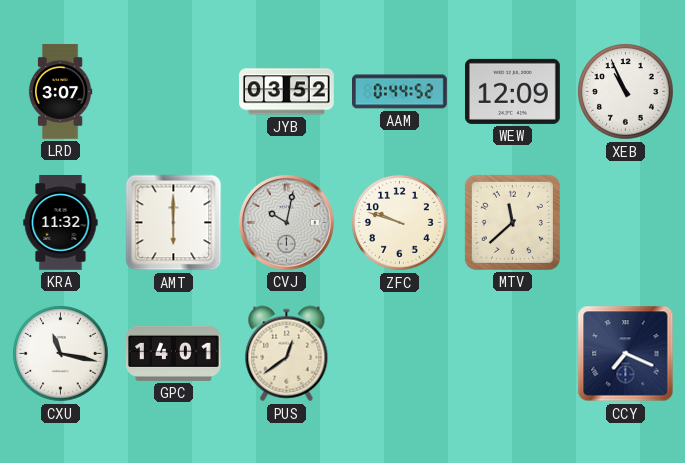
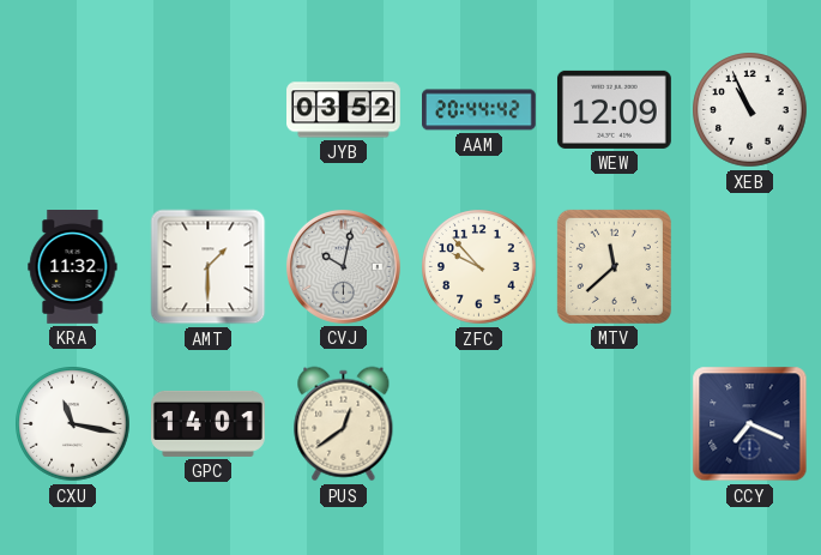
LRD: 3:07 -> none
AAM: 0:44 -> 20:44
AMT: 6:00 -> 1:30
ZFC: 9:48 -> 9:53
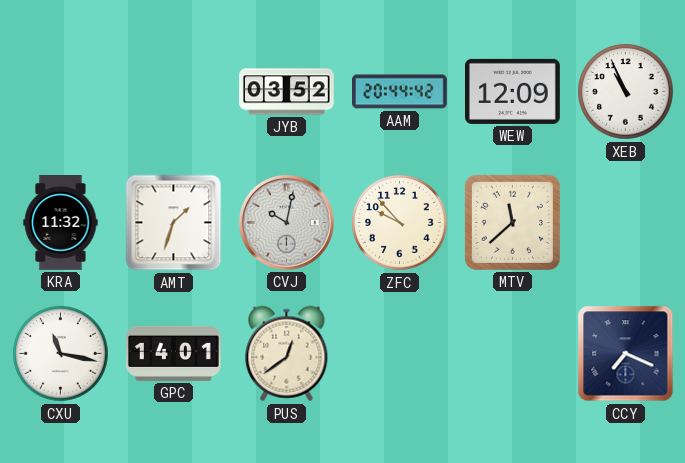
AMT: 1:30 -> 1:33
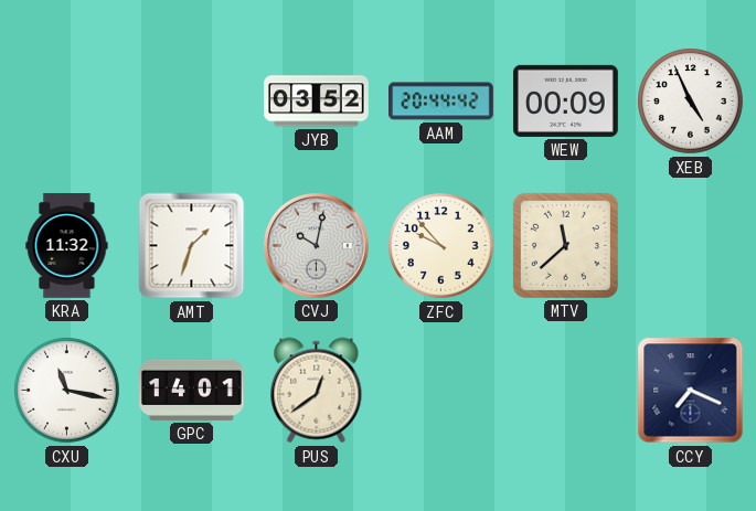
WEW: 12:09 -> 00:09
XEB: 10:56 -> 4:56
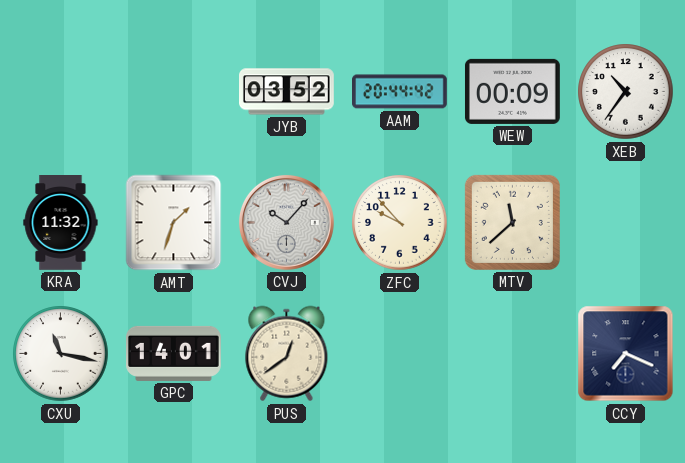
XEB: 4:56 -> 10:36
CVJ: 10:02 -> 10:07
